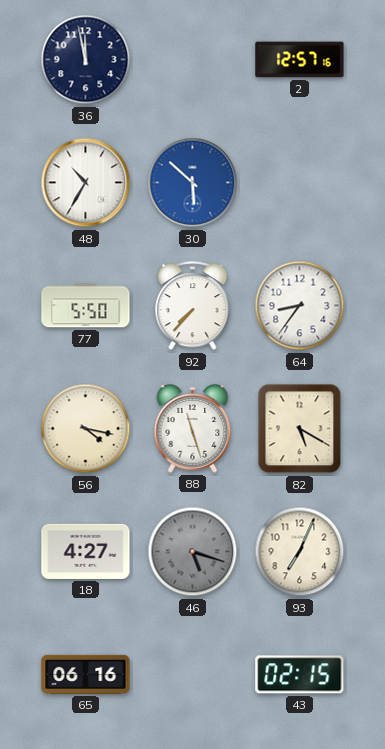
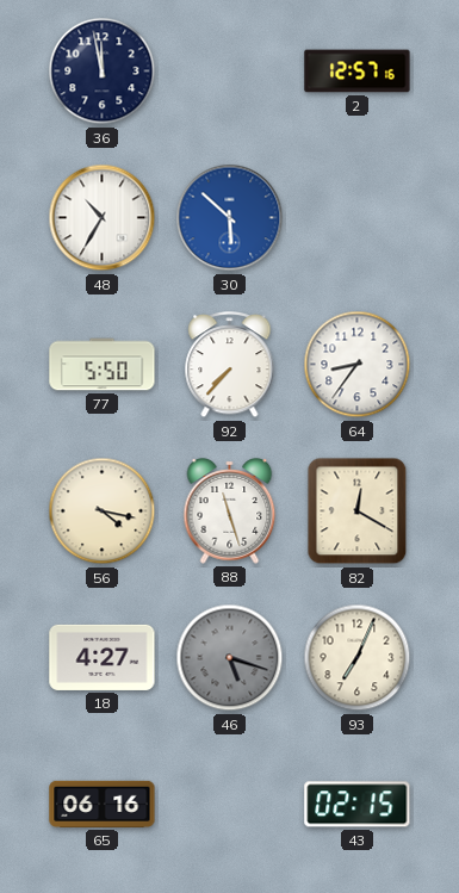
82: 5:20 -> 12:20
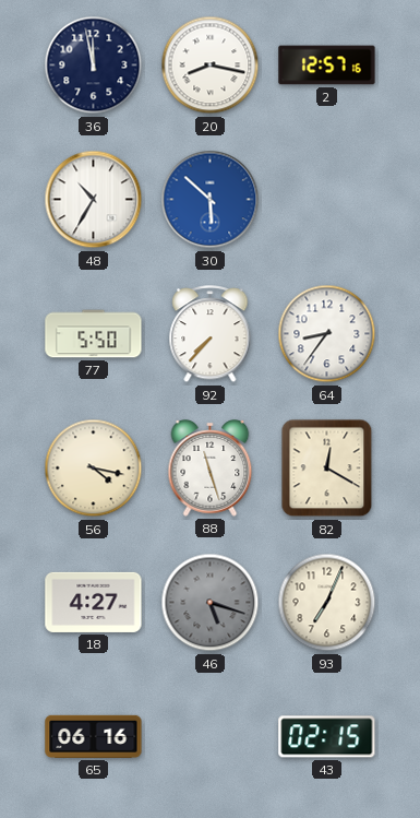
20: none -> 8:17
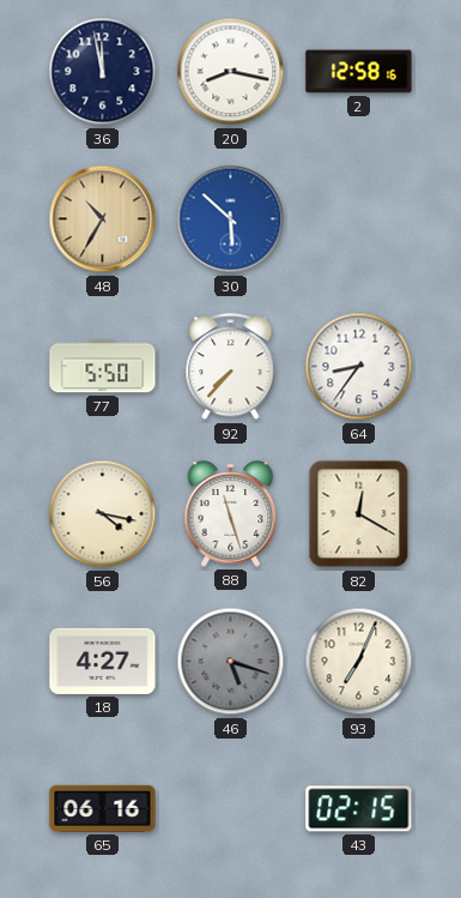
2: 12:57 -> 12:58
48 dial: white -> champagne
